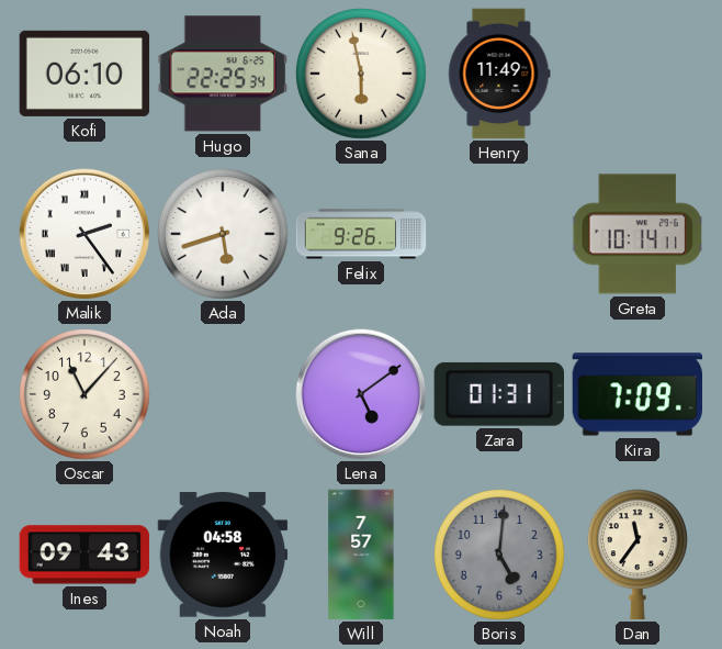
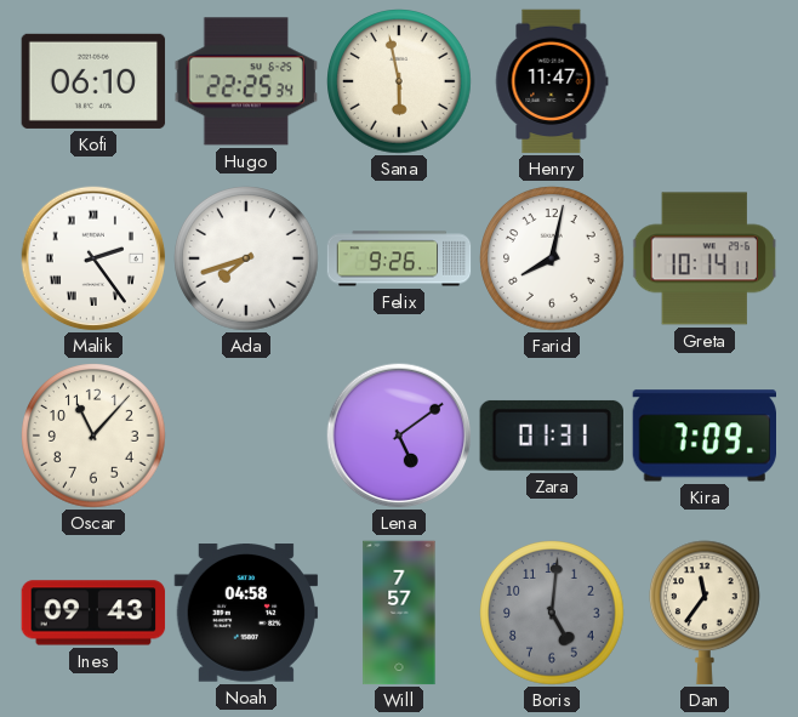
Henry: 11:49 -> 11:47
Ada: 5:42 -> 7:42
Farid: none -> 8:02
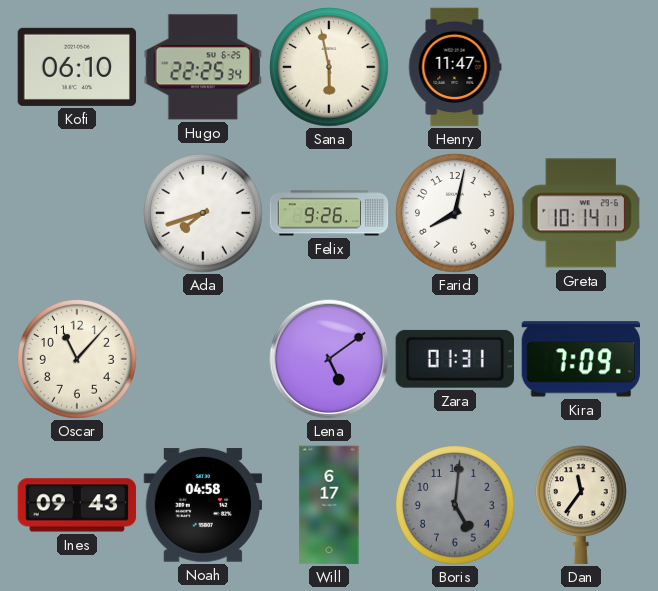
Malik: 2:24 -> none
Will: 7:57 -> 6:17
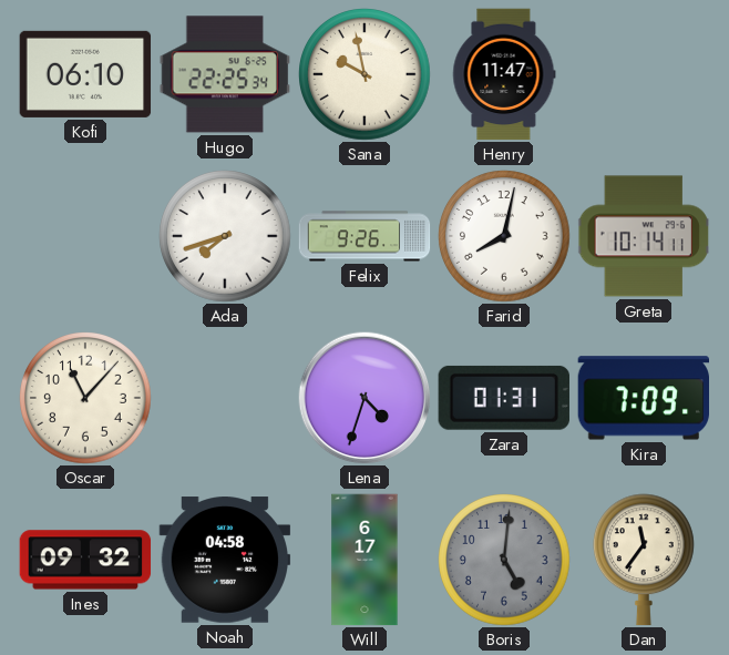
Sana: 5:58 -> 9:58
Lena: 5:09 -> 4:33
Ines: 09:43 -> 09:32
